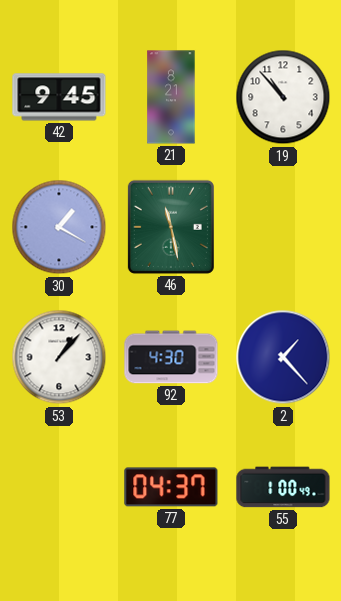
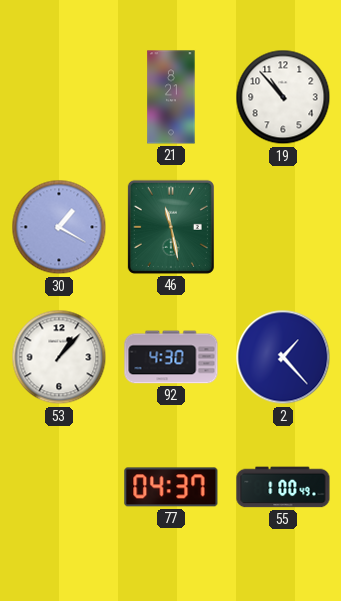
42: 9:45 -> none
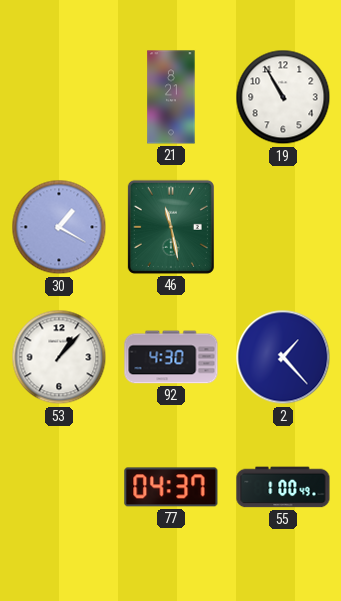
19: 10:53 -> 10:55
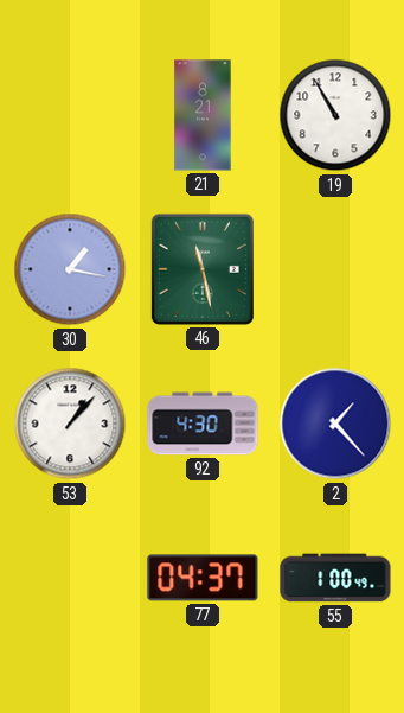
30: 1:20 -> 1:17
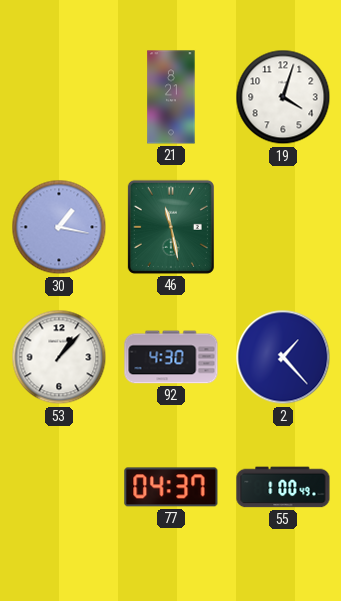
19: 10:55 -> 4:03
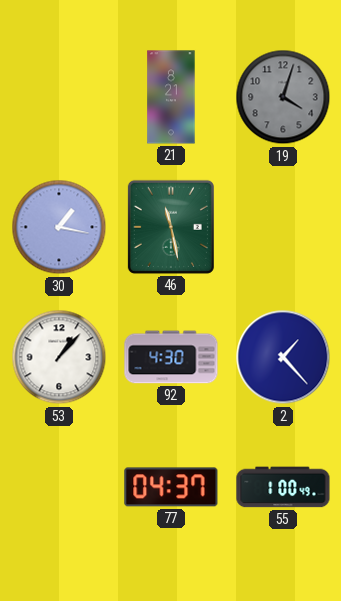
19 dial: white -> grey
